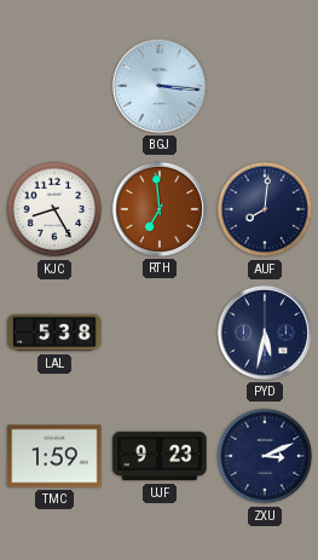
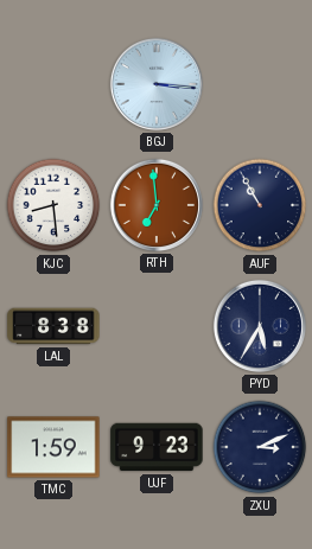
KJC: 8:25 -> 8:29
AUF: 8:01 -> 10:55
LAL: 5:38 -> 8:38
PYD: 5:32 -> 5:35
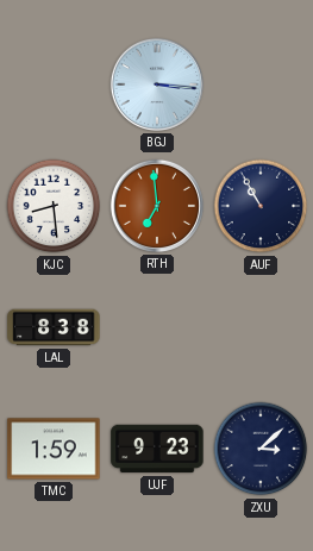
PYD: 5:35 -> none
ZXU: 3:11 -> 3:08
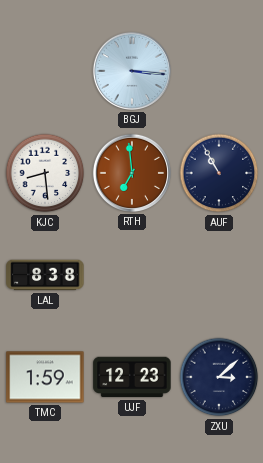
UJF: 9:23 -> 12:23
